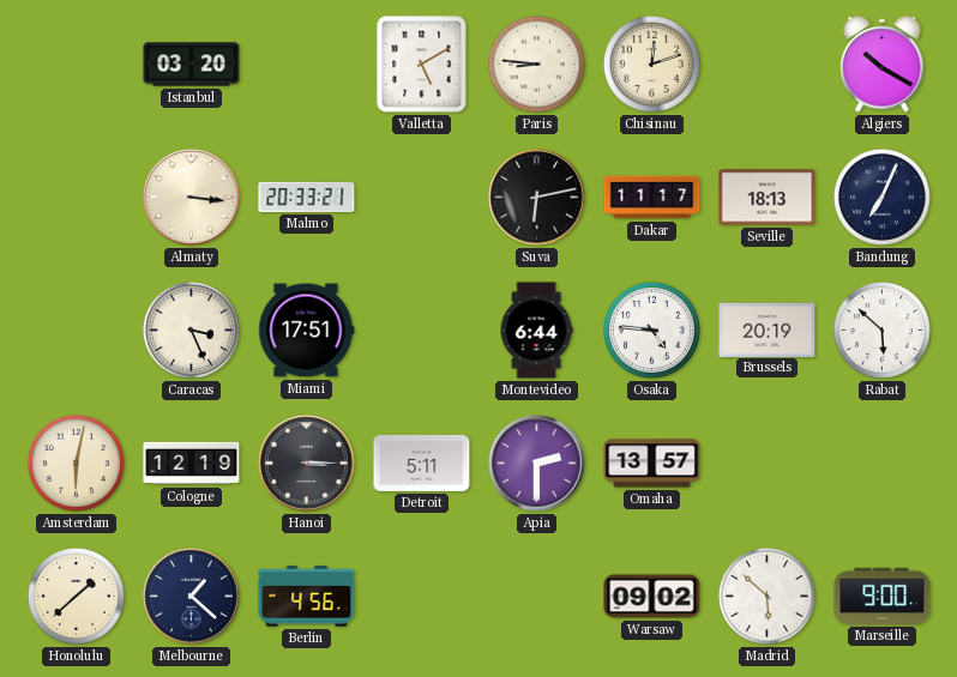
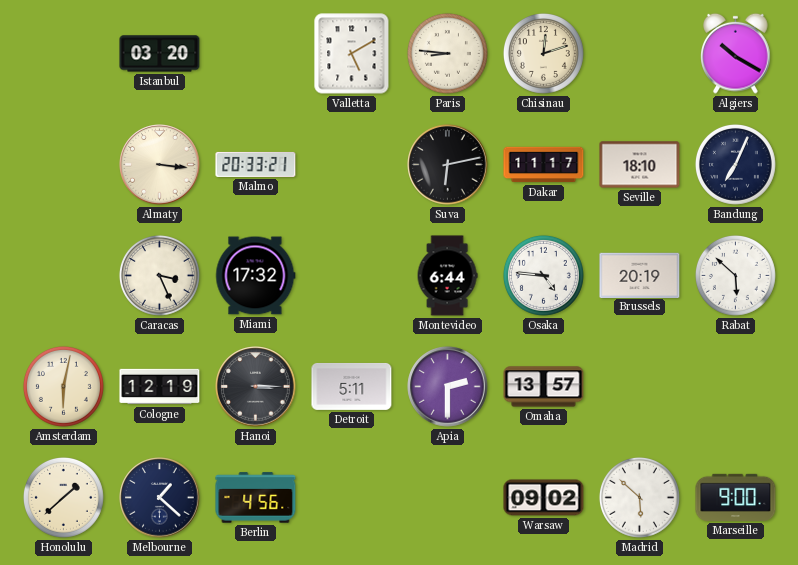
Seville: 18:13 -> 18:10
Miami: 17:51 -> 17:32
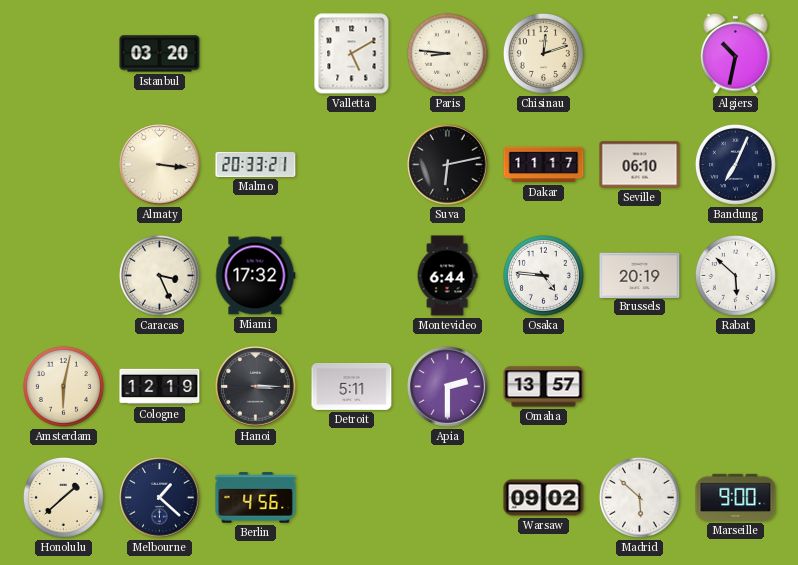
Algiers: 10:20 -> 10:32
Seville: 18:10 -> 06:10
